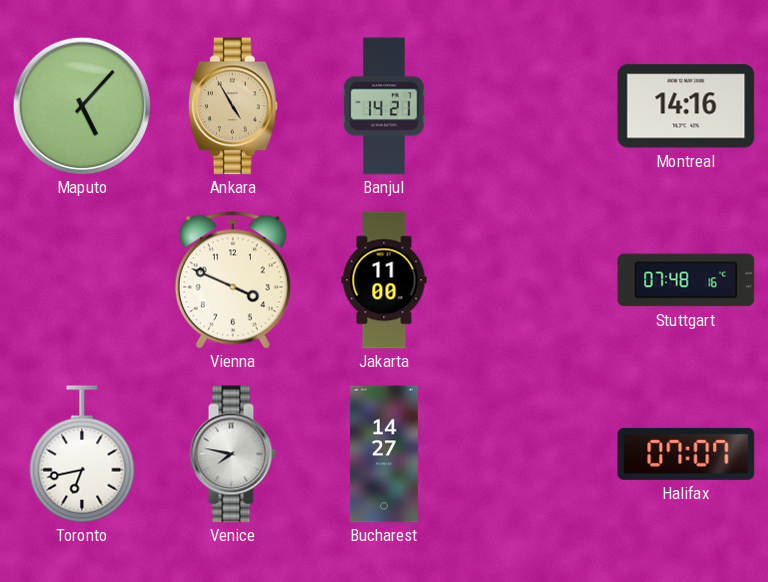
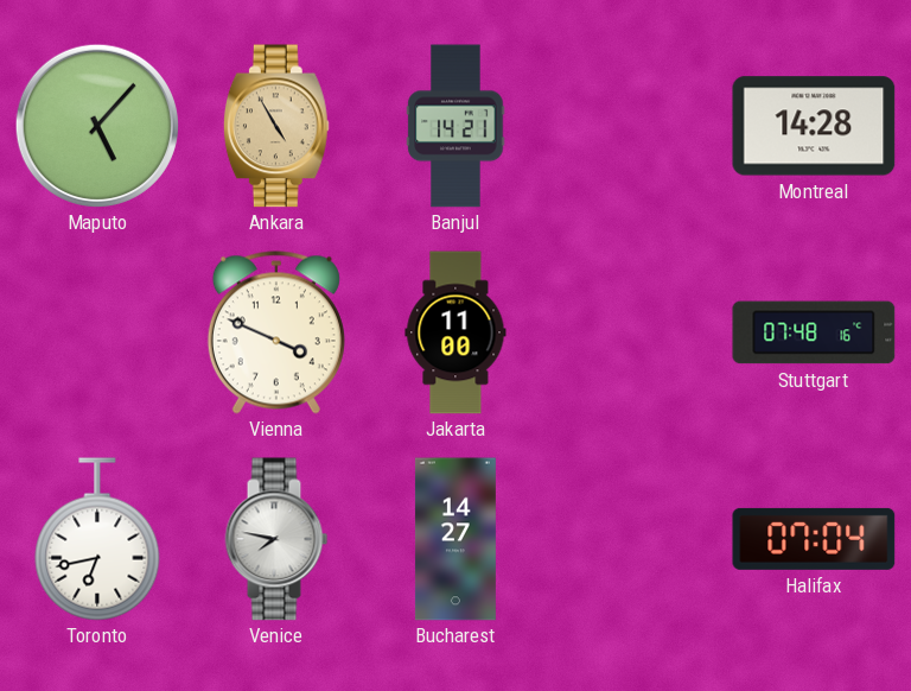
Montreal: 14:16 -> 14:28
Halifax: 07:07 -> 07:04
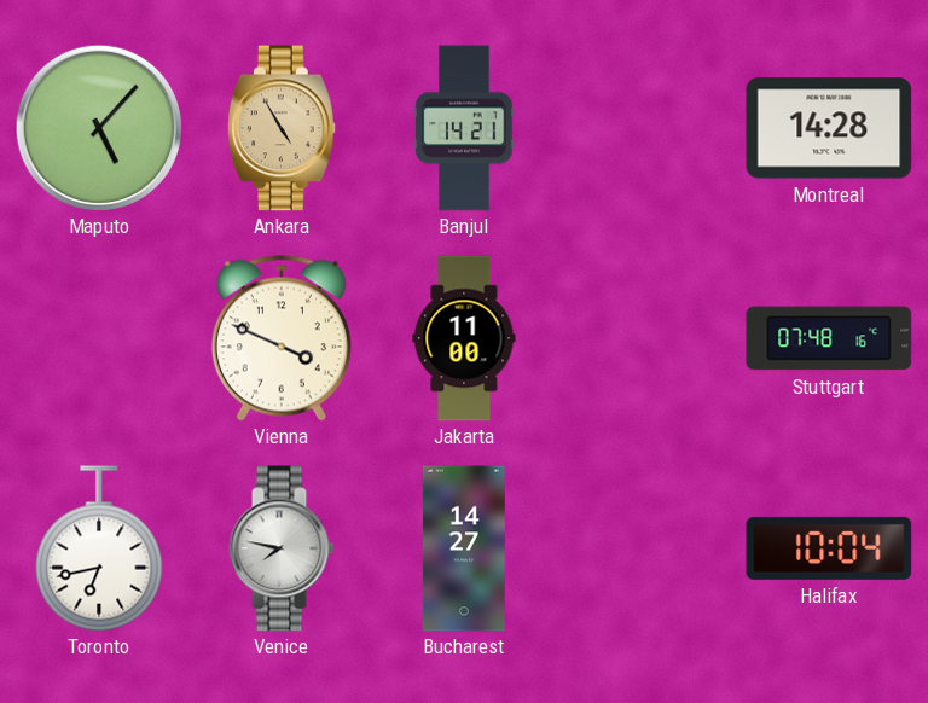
Halifax: 07:04 -> 10:04
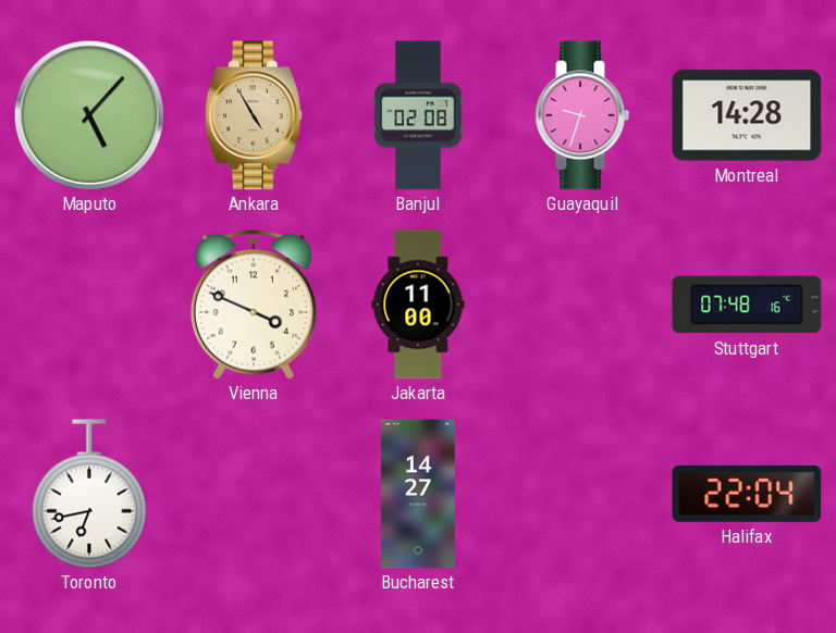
Banjul: 14:21 -> 02:08
Guayaquil: none -> 9:33
Venice: 7:47 -> none
Halifax: 10:04 -> 22:04
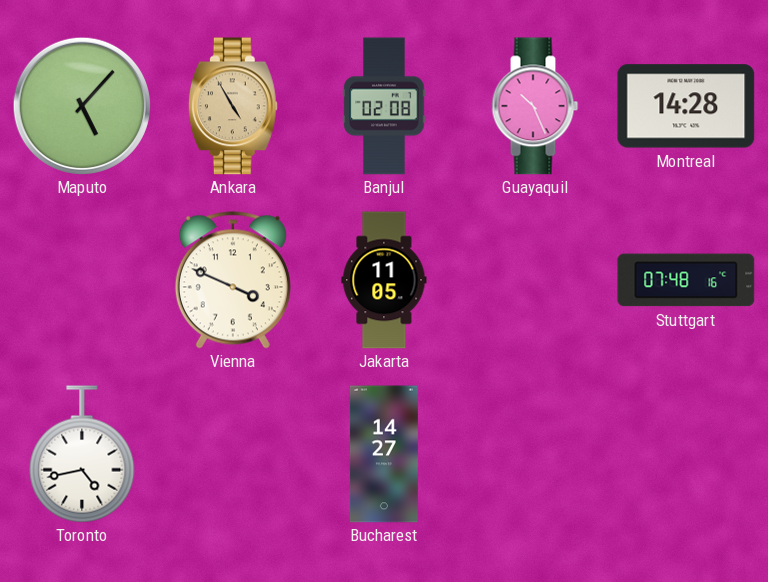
Guayaquil: 9:33 -> 10:26
Jakarta: 11:00 -> 11:05
Toronto: 6:43 -> 4:43
Halifax: 22:04 -> none
